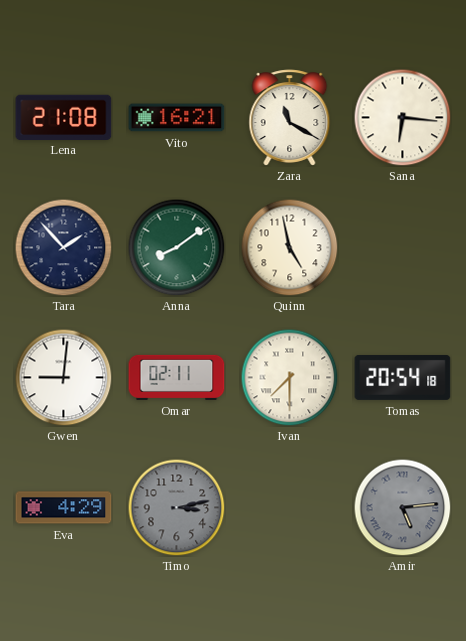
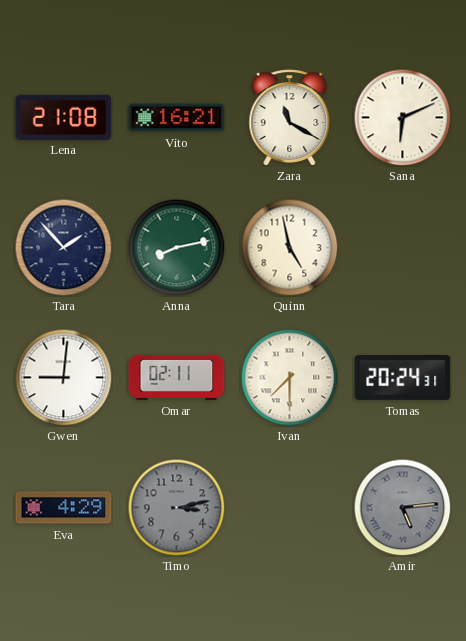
Sana: 6:16 -> 6:11
Anna: 8:09 -> 8:13
Tomas: 20:54 -> 20:24
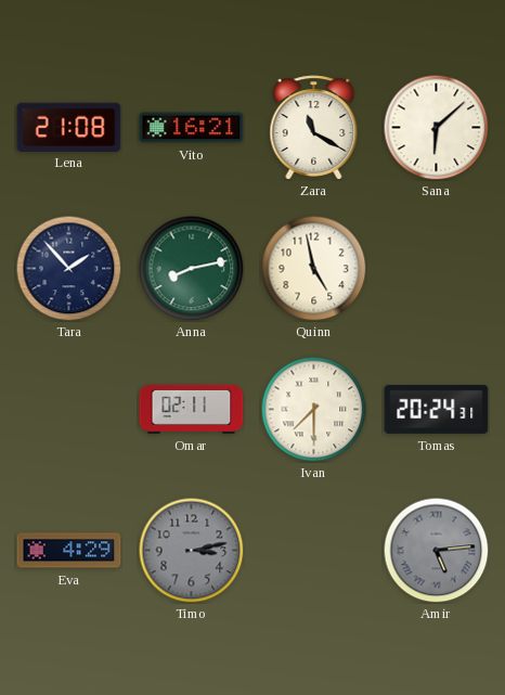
Sana: 6:11 -> 6:08
Gwen: 9:01 -> none
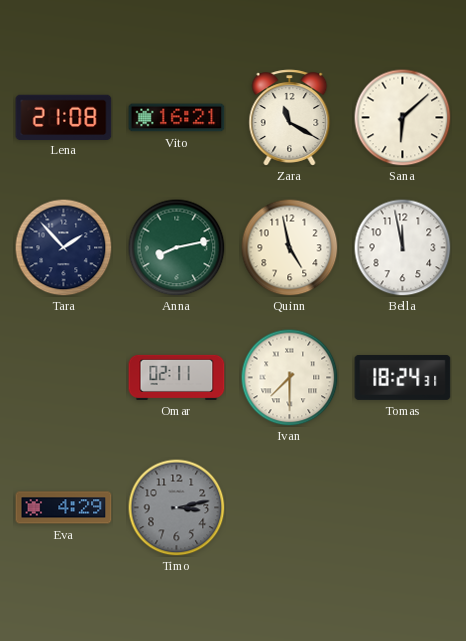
Bella: none -> 11:58
Tomas: 20:24 -> 18:24
Amir: 5:14 -> none
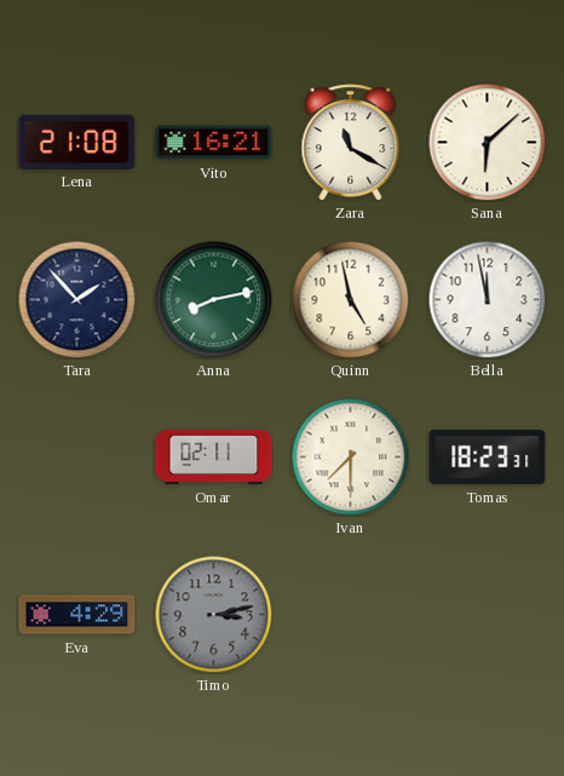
Tomas: 18:24 -> 18:23
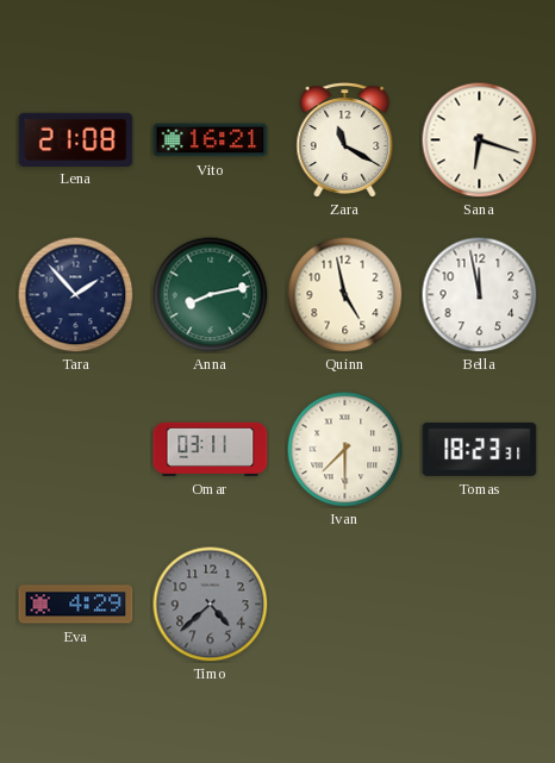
Sana: 6:08 -> 6:18
Omar: 02:11 -> 03:11
Timo: 3:13 -> 4:38
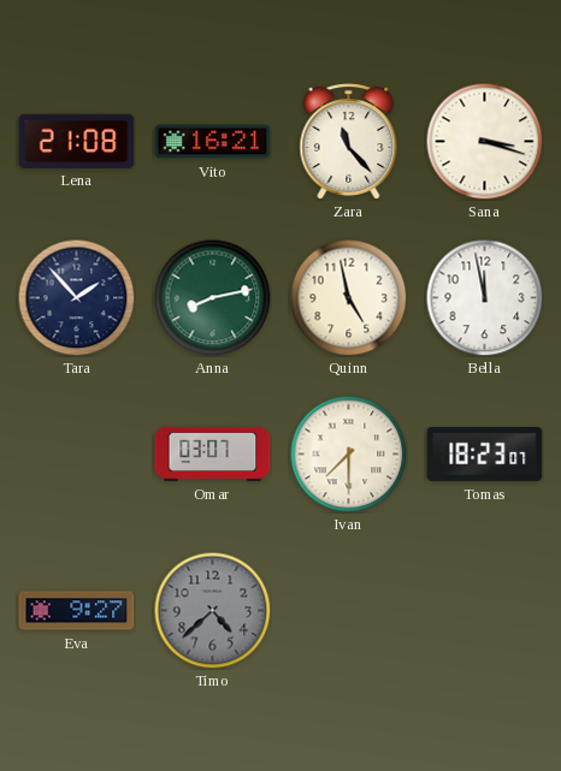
Zara: 11:20 -> 11:23
Sana: 6:18 -> 3:18
Omar: 03:11 -> 03:07
Tomas: 18:23:31 -> 18:23:07
Eva: 4:29 -> 9:27
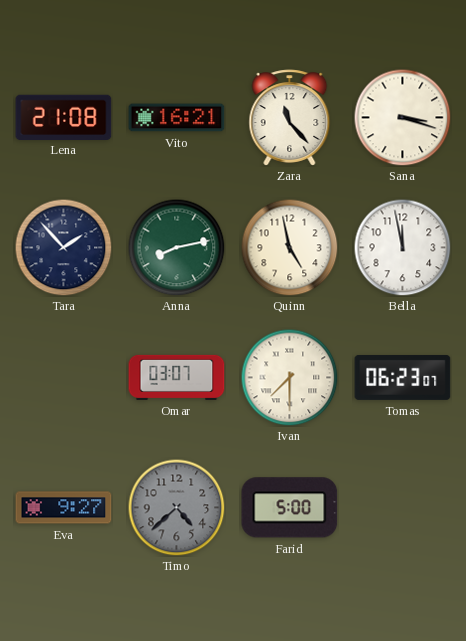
Tomas: 18:23 -> 06:23
Farid: none -> 5:00
